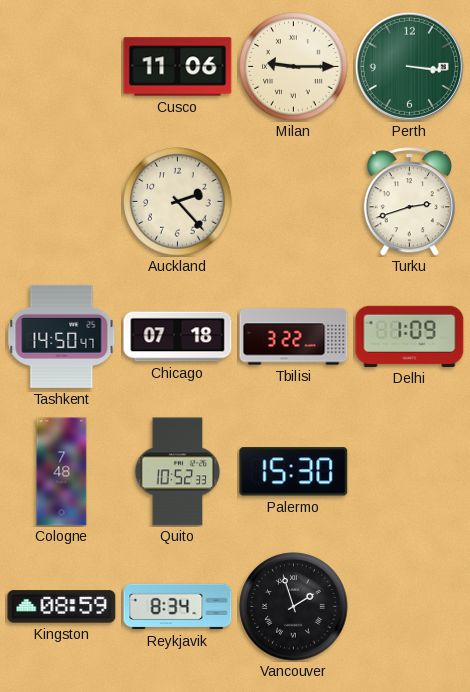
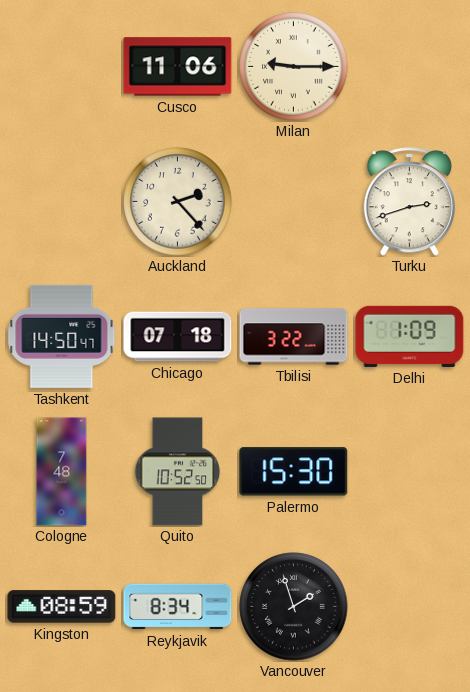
Perth: 3:16 -> none
Quito: 10:52:33 -> 10:52:50
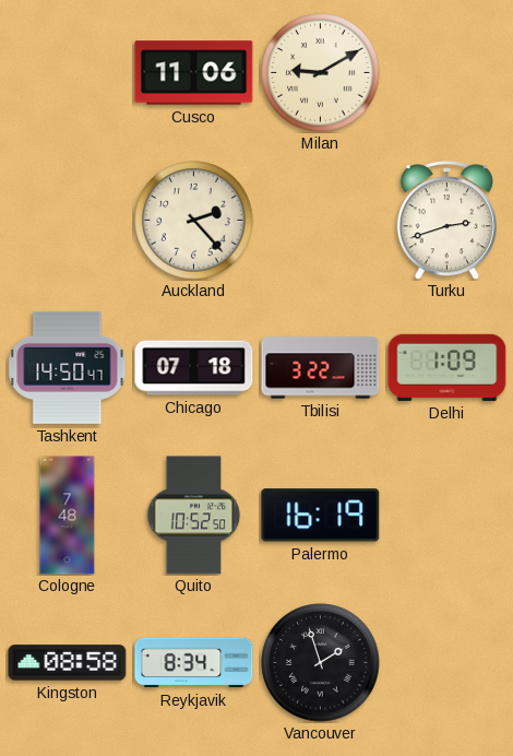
Milan: 9:15 -> 9:10
Palermo: 15:30 -> 16:19
Kingston: 08:59 -> 08:58
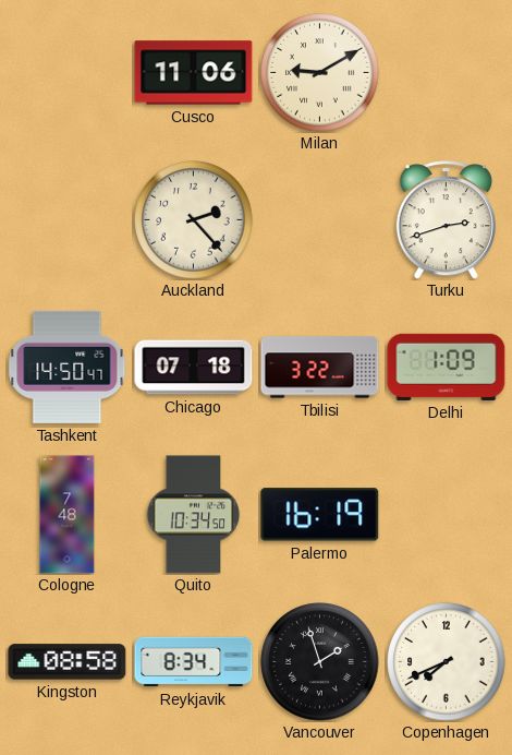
Quito: 10:52 -> 10:34
Copenhagen: none -> 7:41
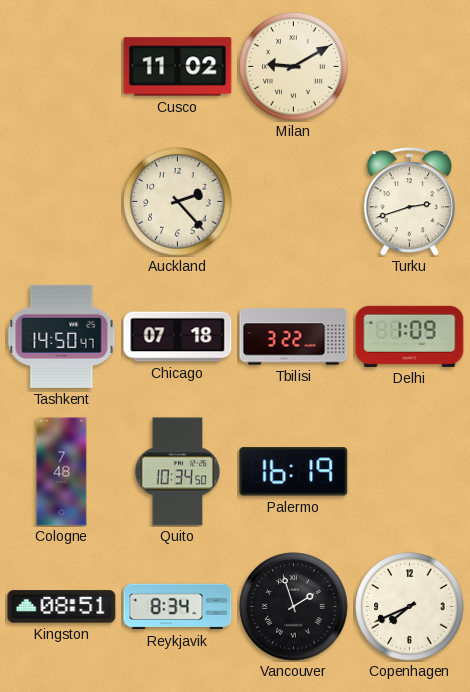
Cusco: 11:06 -> 11:02
Kingston: 08:58 -> 08:51
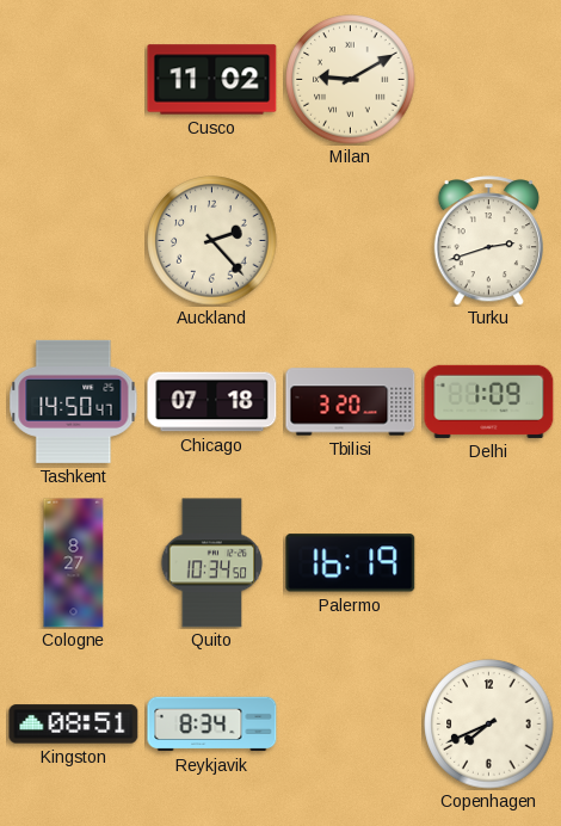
Tbilisi: 3:22 -> 3:20
Cologne: 7:48 -> 8:27
Vancouver: 1:57 -> none
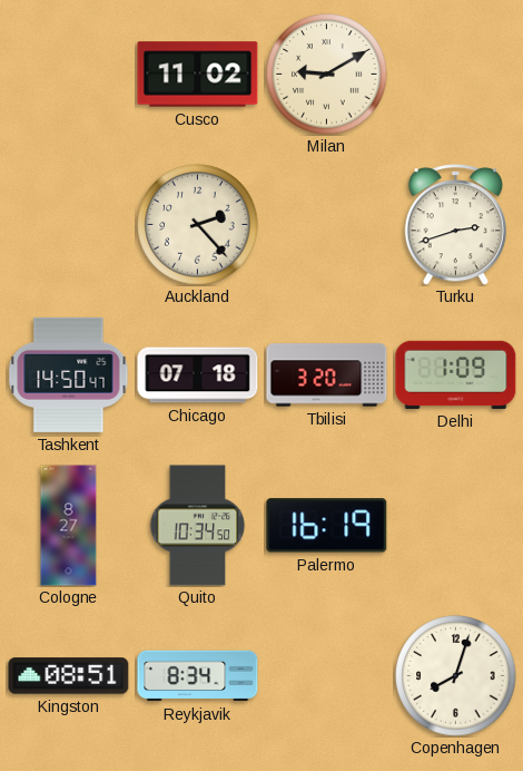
Copenhagen: 7:41 -> 8:03
